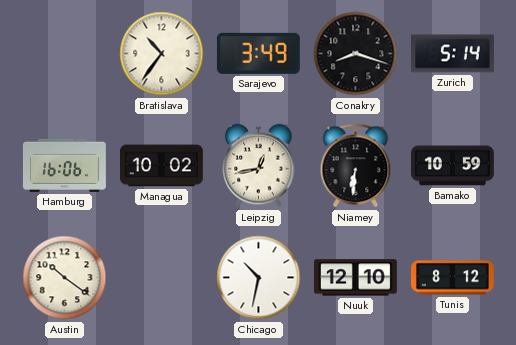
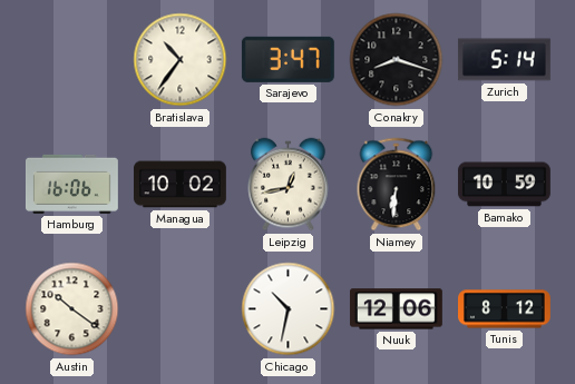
Sarajevo: 3:49 -> 3:47
Nuuk: 12:10 -> 12:06
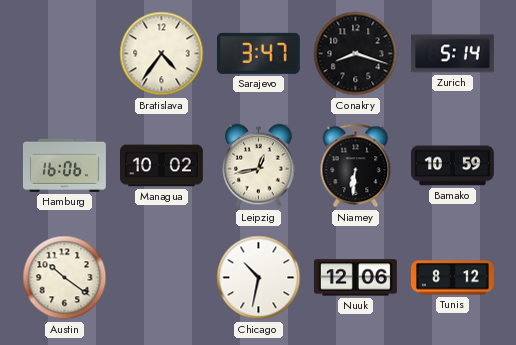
Bratislava: 10:36 -> 4:36
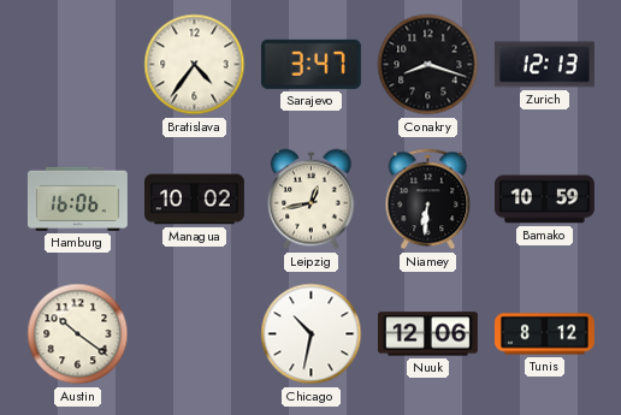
Zurich: 5:14 -> 12:13
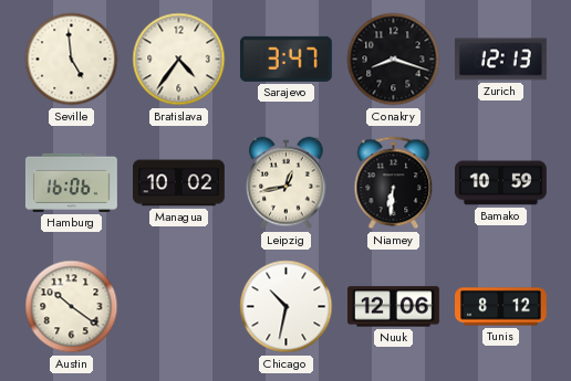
Seville: none -> 4:59
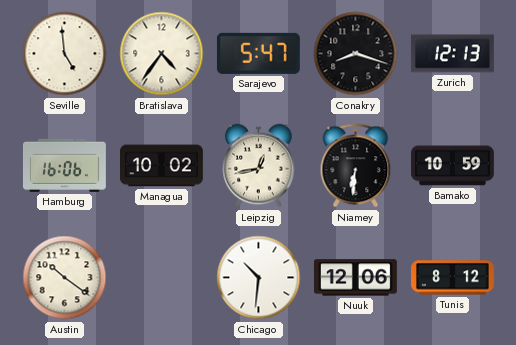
Sarajevo: 3:47 -> 5:47
Chicago: 10:32 -> 10:31
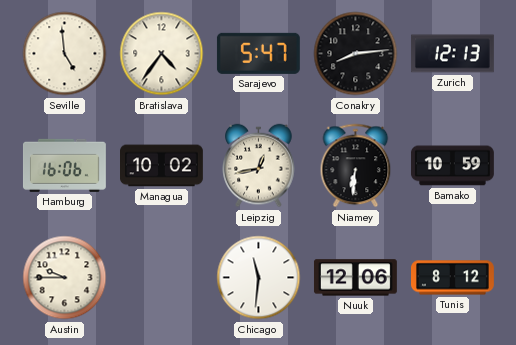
Conakry: 8:18 -> 8:14
Austin: 10:21 -> 9:45
Chicago: 10:31 -> 11:31
